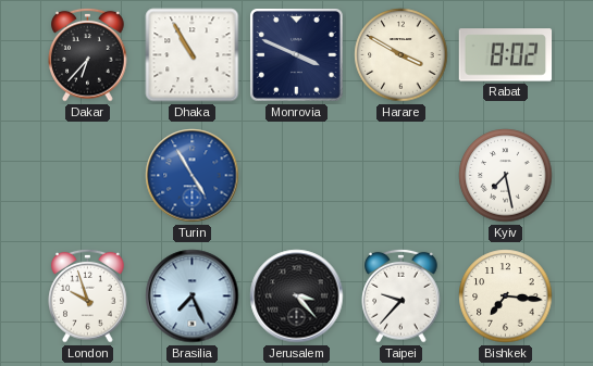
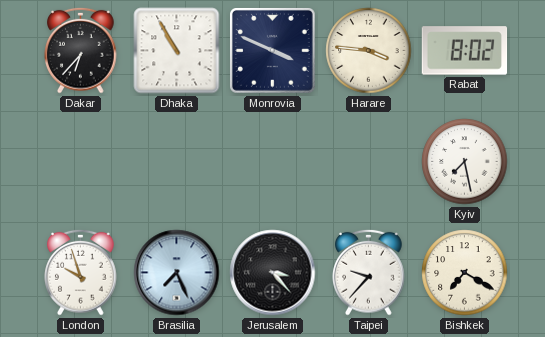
Harare: 3:50 -> 3:46
Turin: 4:55 -> none
Bishkek: 7:16 -> 7:20
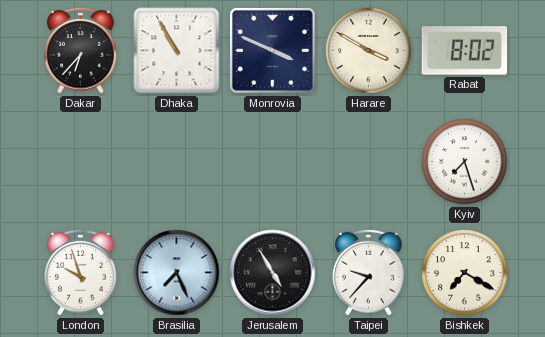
Harare: 3:46 -> 3:50
Kyiv: 7:28 -> 7:27
Jerusalem: 3:23 -> 4:55
